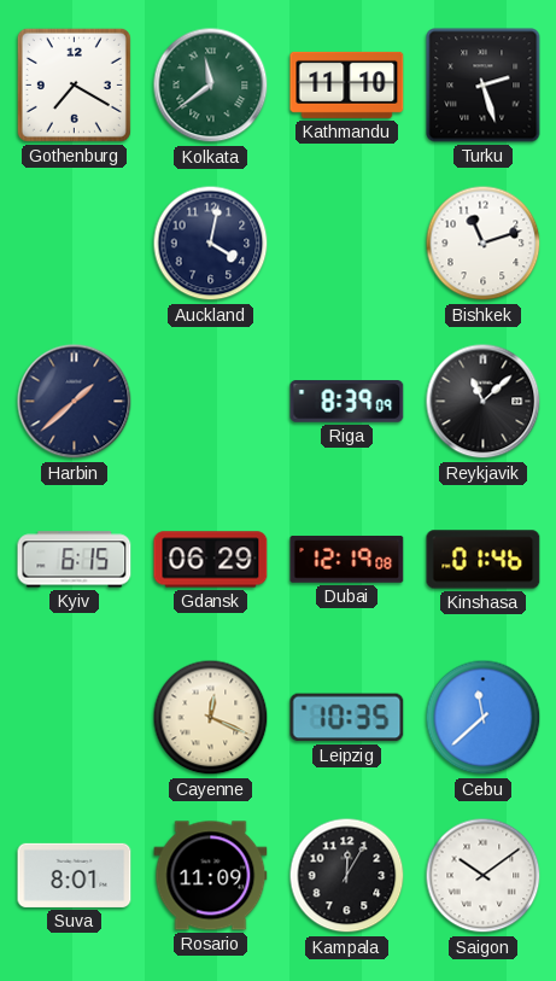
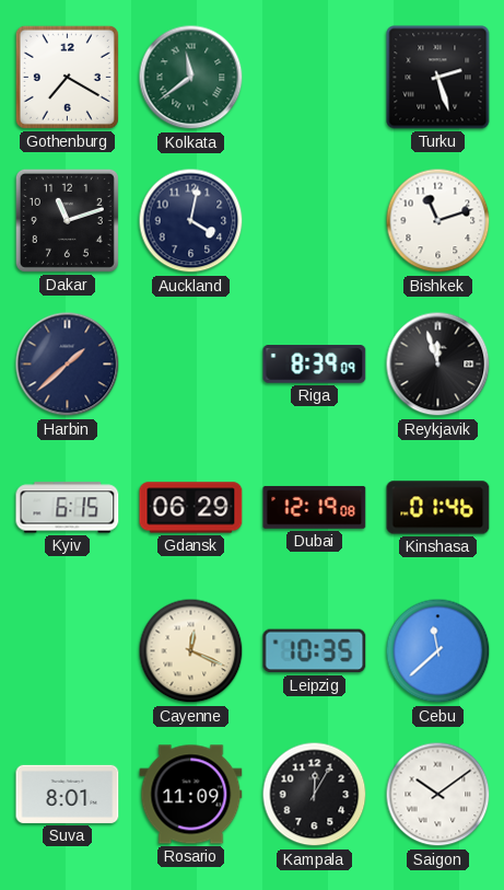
Kathmandu: 11:10 -> none
Dakar: none -> 11:12
Reykjavik: 11:08 -> 11:57
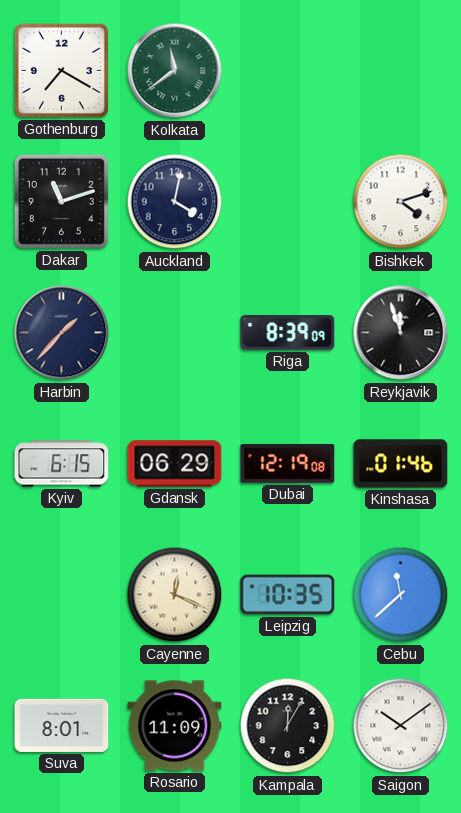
Turku: 2:27 -> none
Bishkek: 11:12 -> 4:12
Harbin: 1:38 -> 1:37
